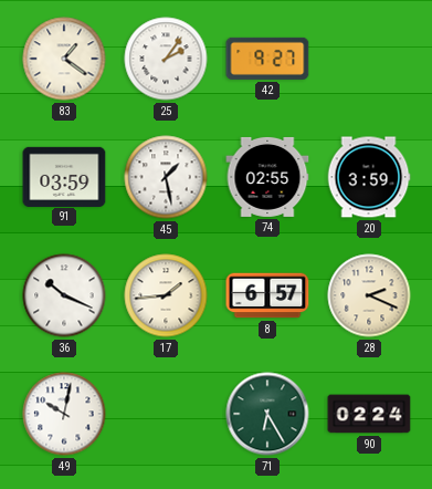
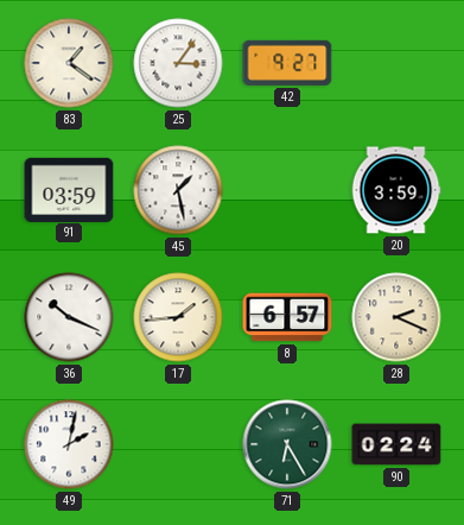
25: 2:06 -> 3:06
74: 02:55 -> none
49: 10:02 -> 2:02
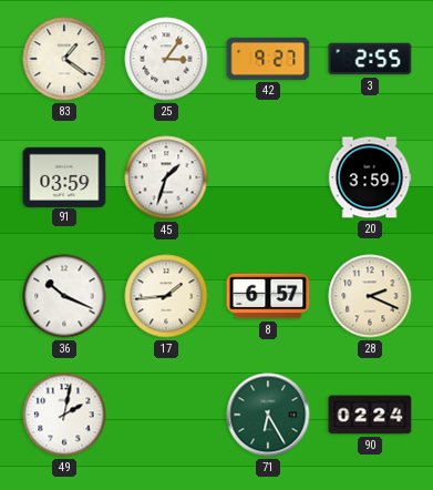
3: none -> 2:55
45: 1:28 -> 1:33
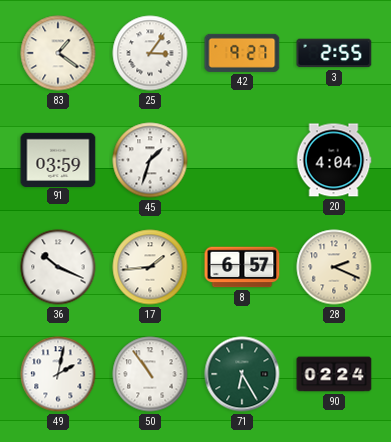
20: 3:59 -> 4:04
50: none -> 10:54
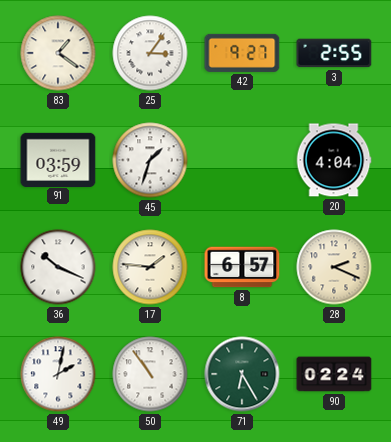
17: 1:44 -> 1:46
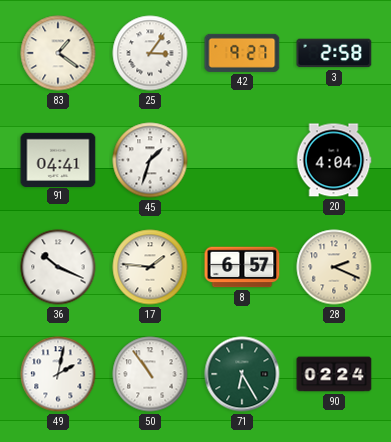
3: 2:55 -> 2:58
91: 03:59 -> 04:41
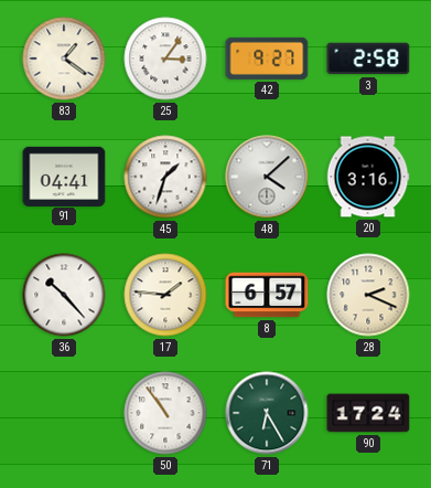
48: none -> 4:08
20: 4:04 -> 3:16
36: 10:19 -> 10:23
49: 2:02 -> none
90: 02:24 -> 17:24
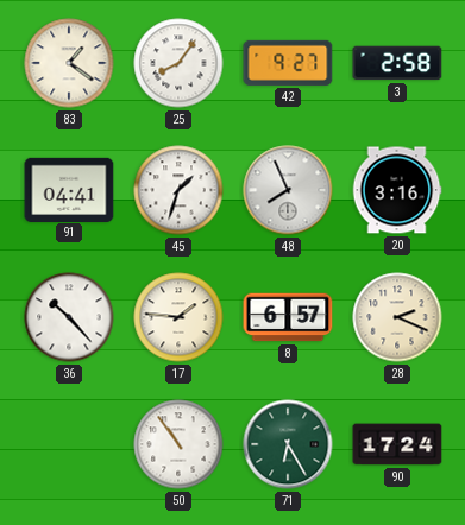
25: 3:06 -> 8:06
48: 4:08 -> 7:56
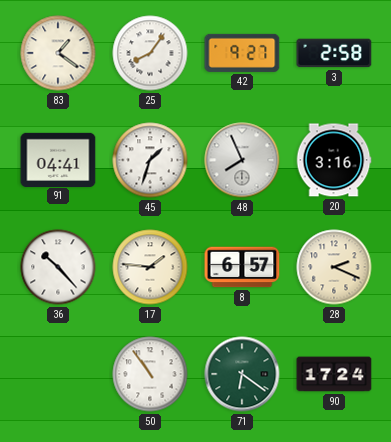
71: 6:25 -> 6:21
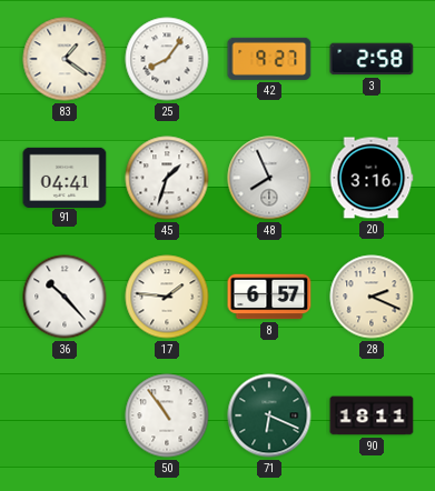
71: 6:21 -> 6:19
90: 17:24 -> 18:11
